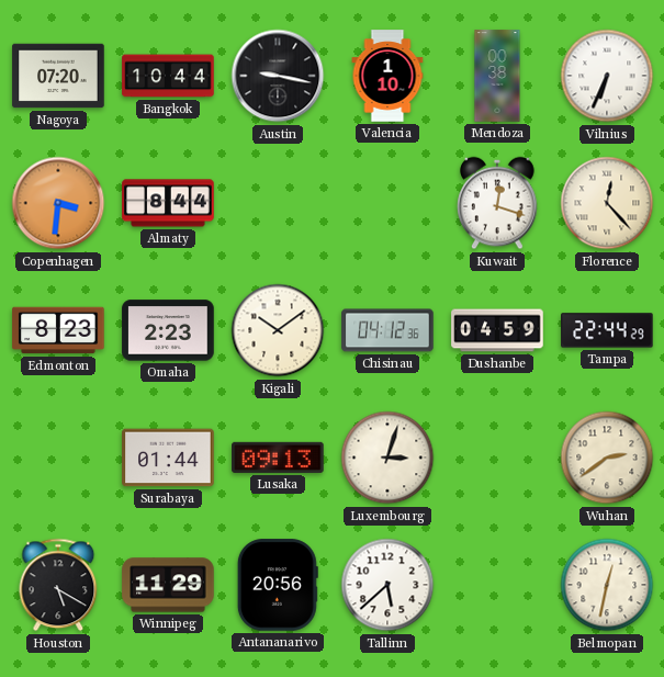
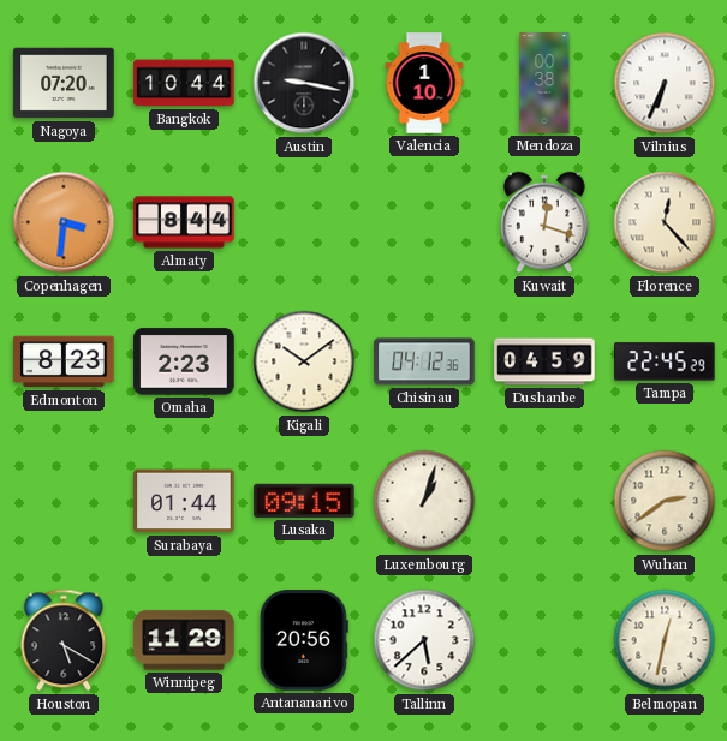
Tampa: 22:44 -> 22:45
Lusaka: 09:13 -> 09:15
Luxembourg: 3:03 -> 1:03
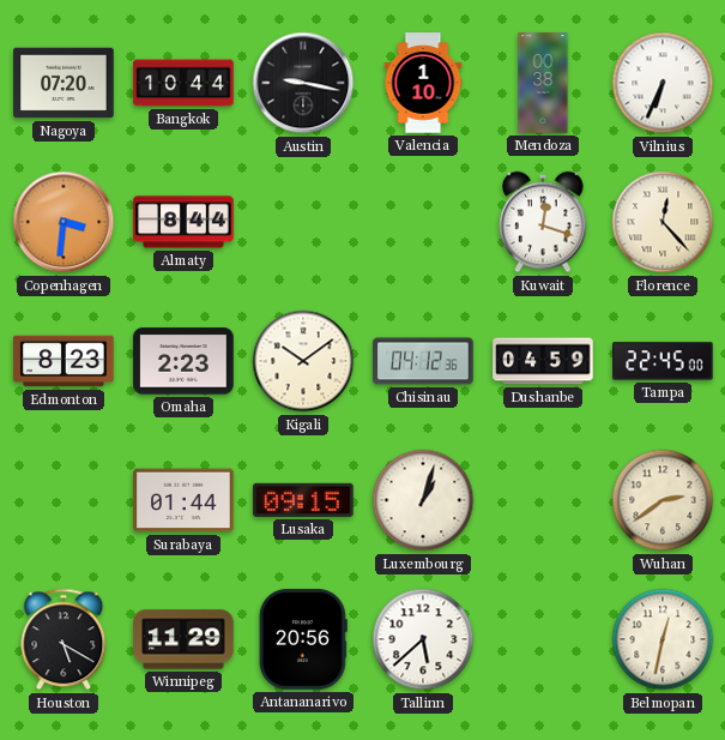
Tampa: 22:45:29 -> 22:45:00
